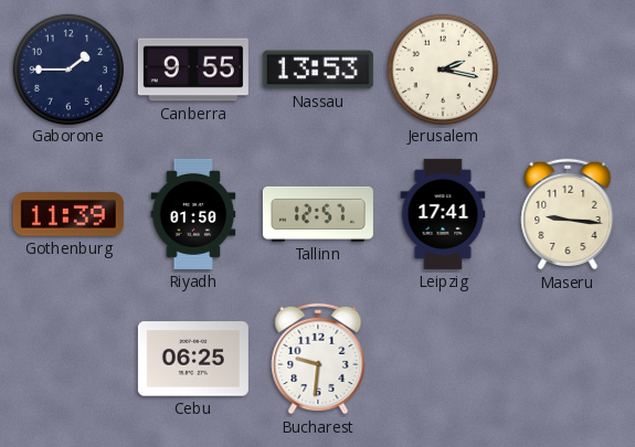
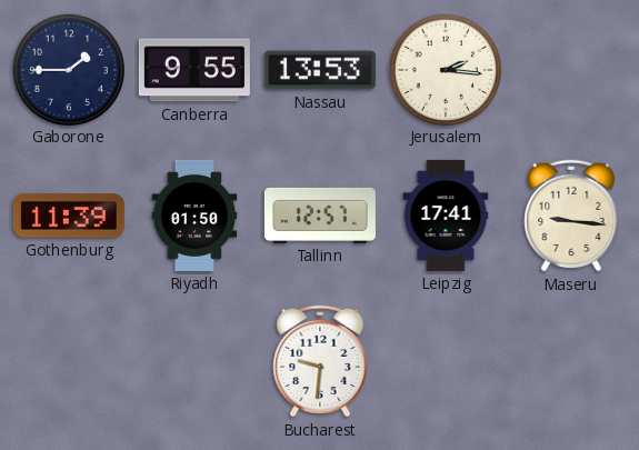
Jerusalem: 2:17 -> 2:16
Cebu: 06:25 -> none
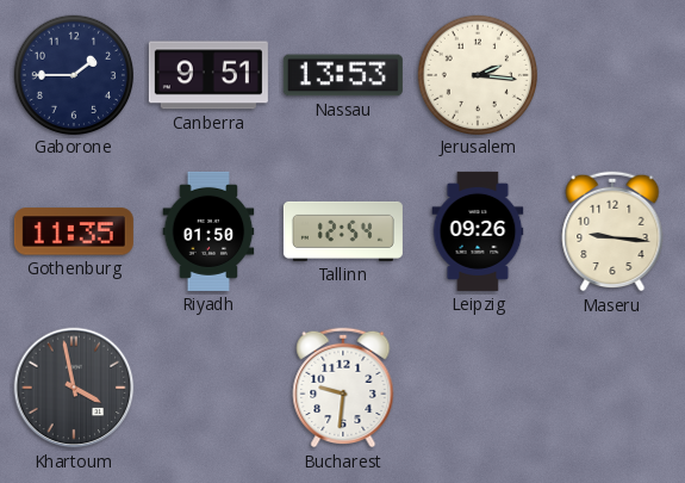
Canberra: 9:55 -> 9:51
Gothenburg: 11:39 -> 11:35
Tallinn: 12:57 -> 12:54
Leipzig: 17:41 -> 09:26
Khartoum: none -> 3:58
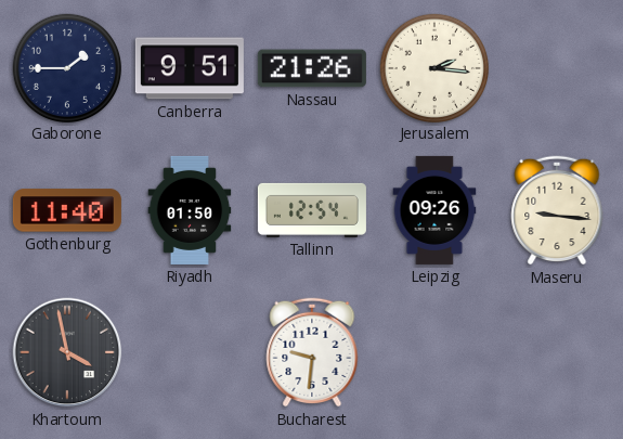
Nassau: 13:53 -> 21:26
Gothenburg: 11:35 -> 11:40
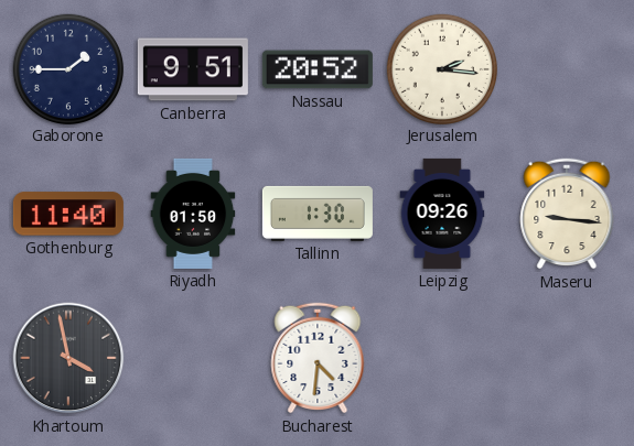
Nassau: 21:26 -> 20:52
Tallinn: 12:54 -> 1:30
Bucharest: 9:31 -> 4:31
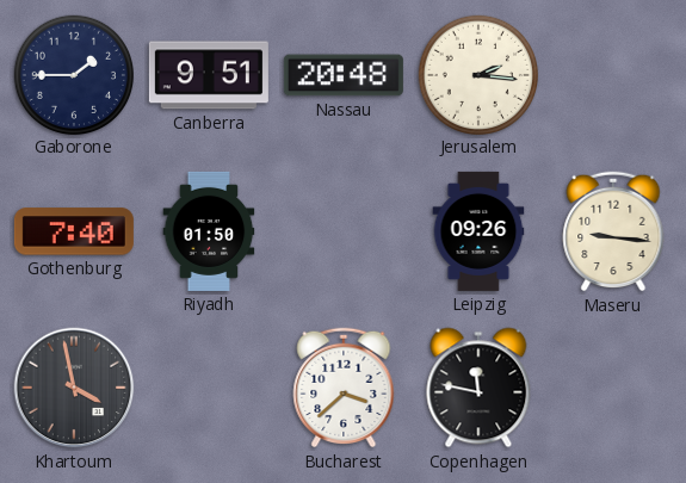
Nassau: 20:52 -> 20:48
Gothenburg: 11:40 -> 7:40
Tallinn: 1:30 -> none
Bucharest: 4:31 -> 3:38
Copenhagen: none -> 11:47
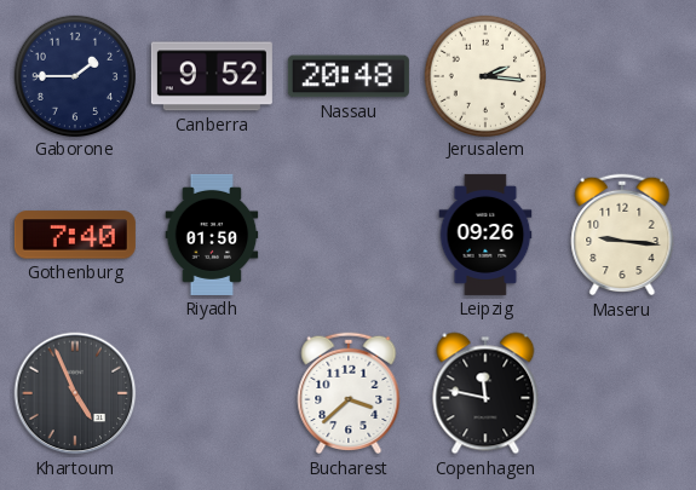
Canberra: 9:51 -> 9:52
Khartoum: 3:58 -> 4:56
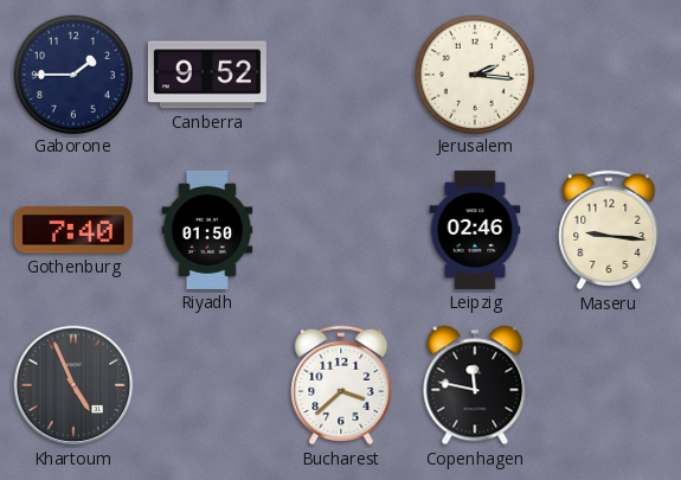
Nassau: 20:48 -> none
Leipzig: 09:26 -> 02:46
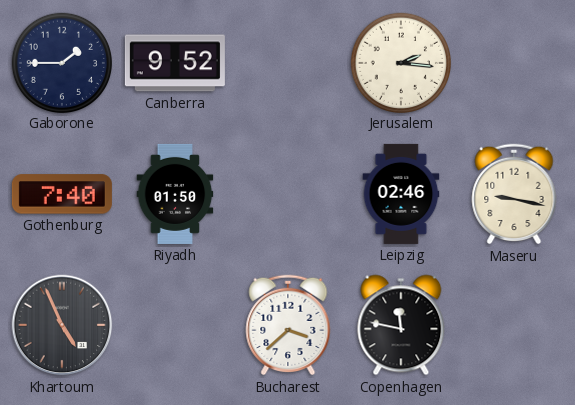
Maseru: 9:16 -> 9:17
